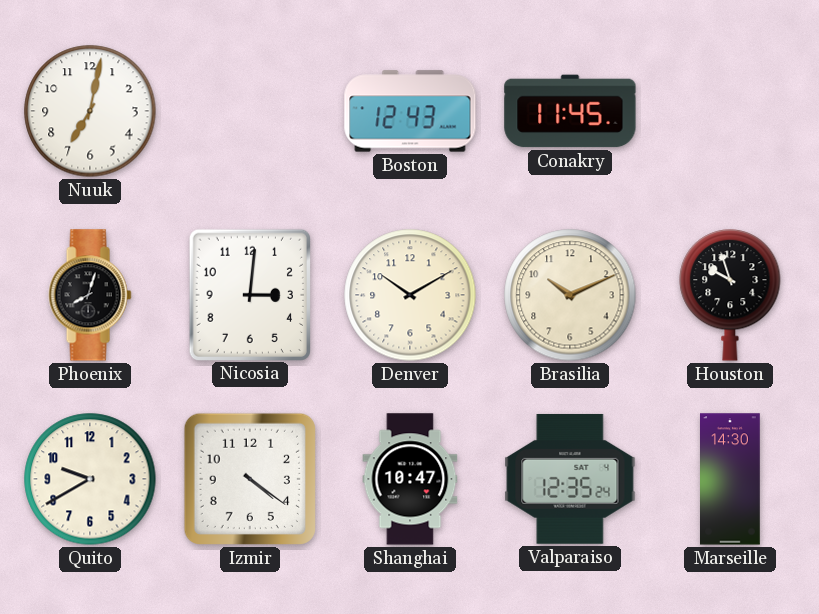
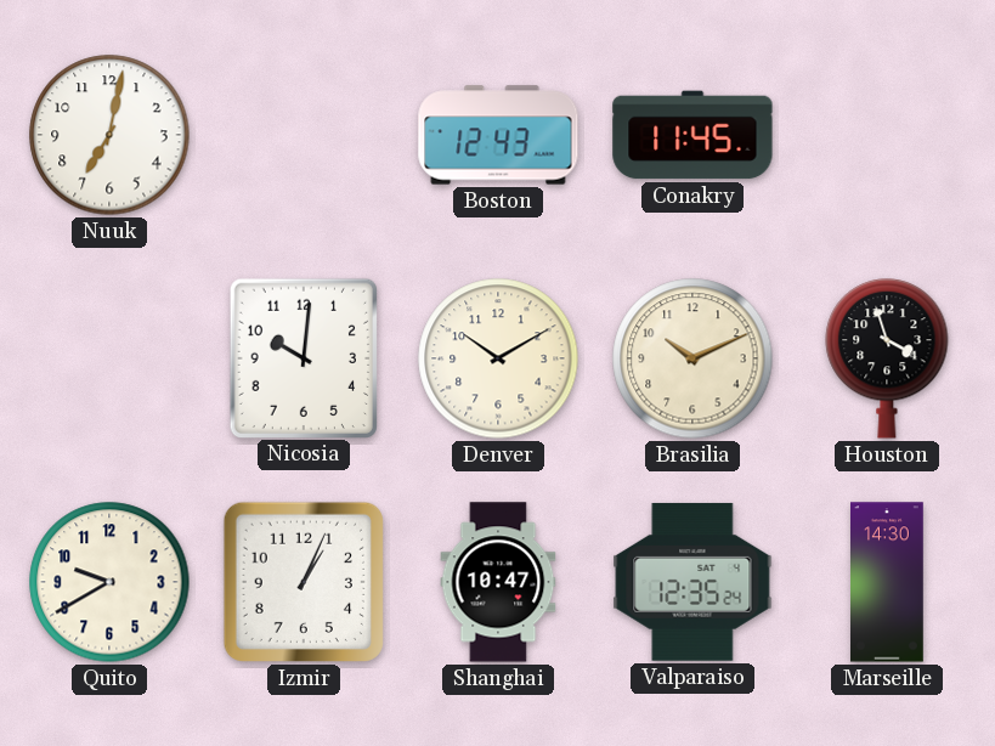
Phoenix: 8:03 -> none
Nicosia: 3:01 -> 10:01
Houston: 9:57 -> 3:57
Izmir: 4:21 -> 1:04
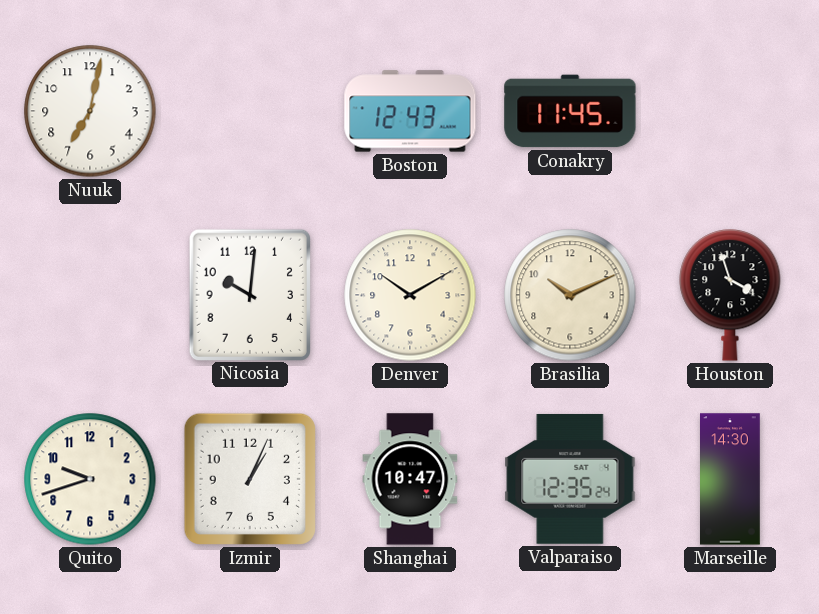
Quito: 9:40 -> 9:42
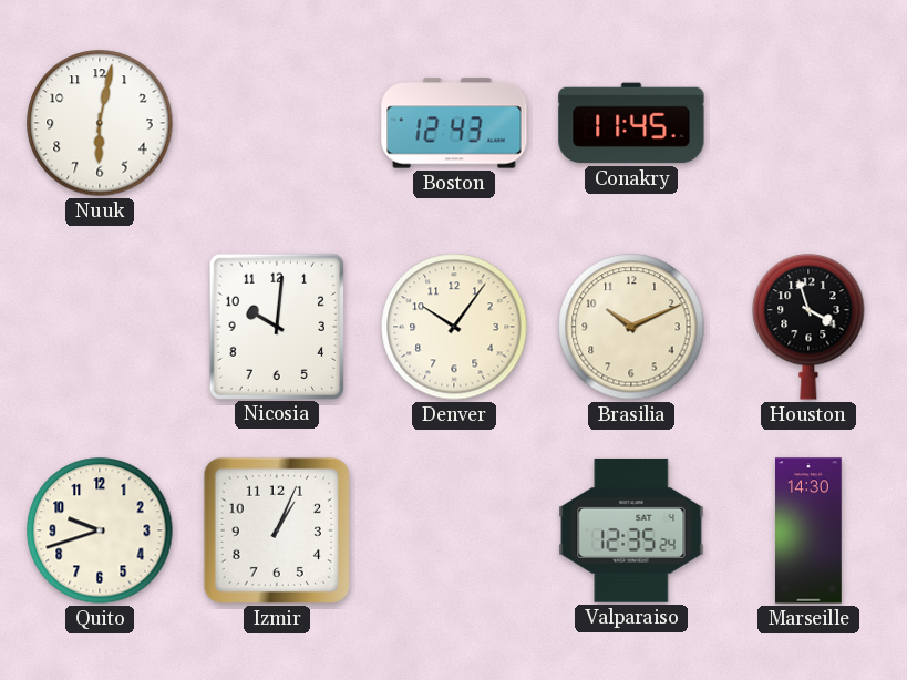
Nuuk: 7:02 -> 6:02
Denver: 10:10 -> 10:06
Shanghai: 10:47 -> none
